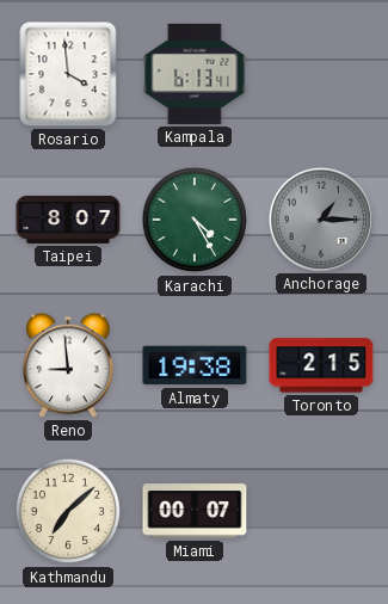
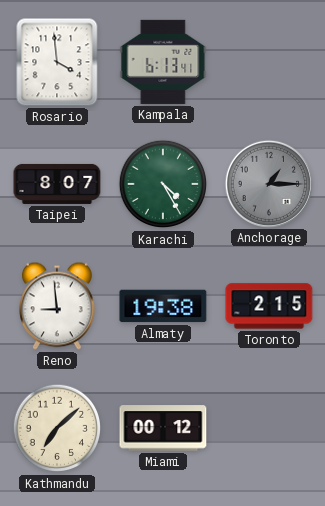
Miami: 00:07 -> 00:12
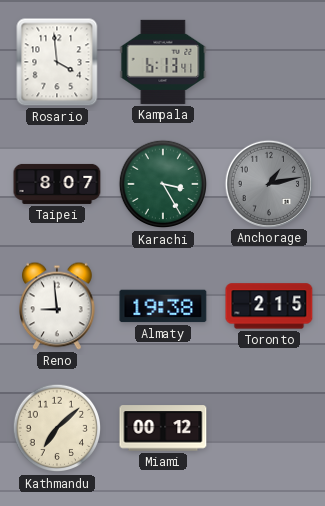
Karachi: 4:25 -> 3:25
Anchorage: 1:15 -> 1:13
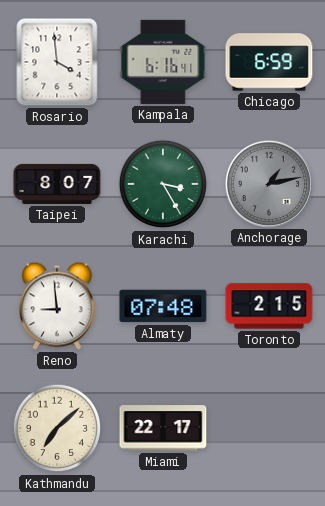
Kampala: 6:13 -> 6:16
Chicago: none -> 6:59
Almaty: 19:38 -> 07:48
Miami: 00:12 -> 22:17
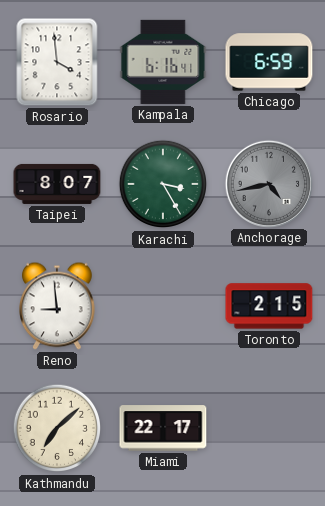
Anchorage: 1:13 -> 4:43
Almaty: 07:48 -> none
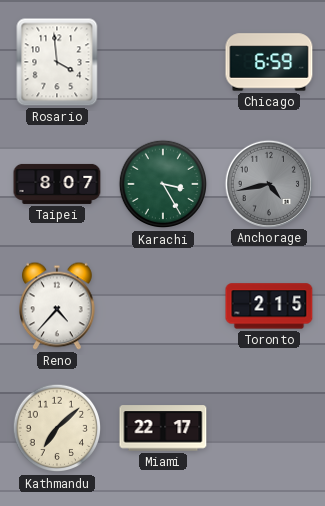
Kampala: 6:16 -> none
Reno: 8:59 -> 4:37
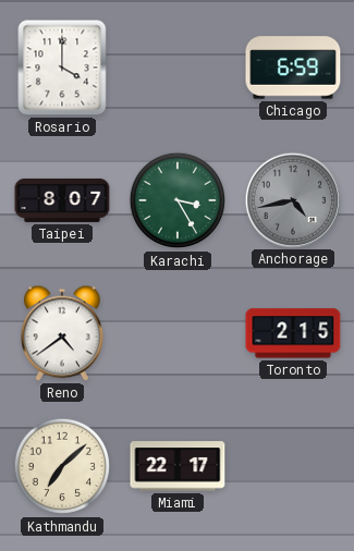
Rosario: 3:59 -> 4:00
Reno: 4:37 -> 4:39
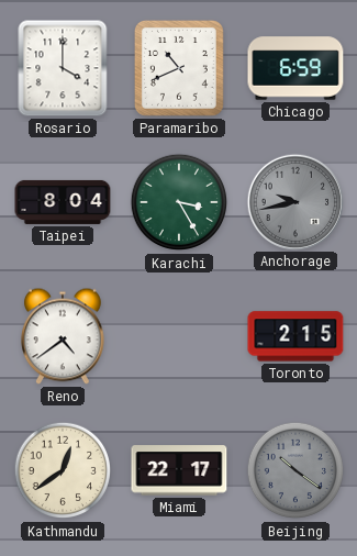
Paramaribo: none -> 10:41
Taipei: 8:07 -> 8:04
Anchorage: 4:43 -> 9:43
Kathmandu: 7:08 -> 12:39
Beijing: none -> 10:21
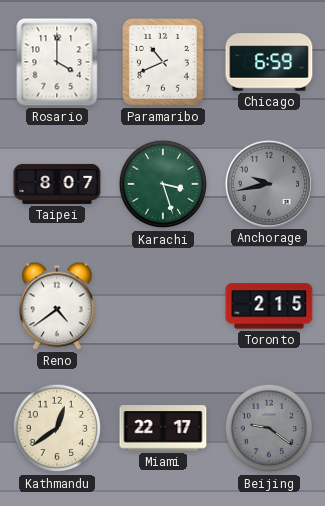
Taipei: 8:04 -> 8:07
Karachi: 3:25 -> 3:27
Beijing: 10:21 -> 9:21
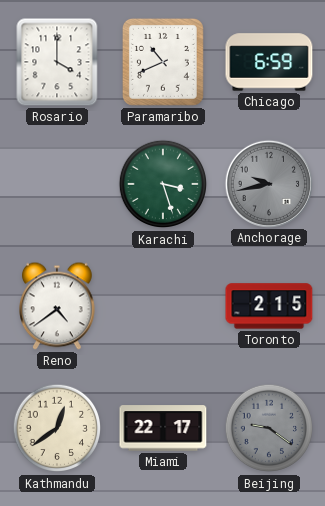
Taipei: 8:07 -> none
